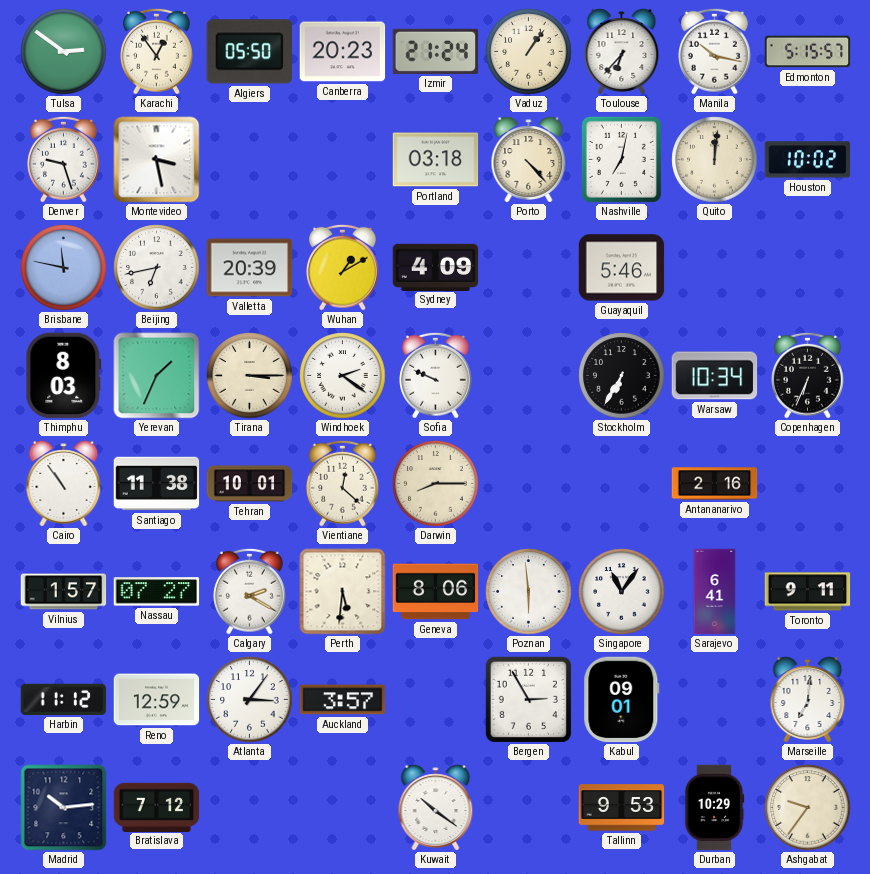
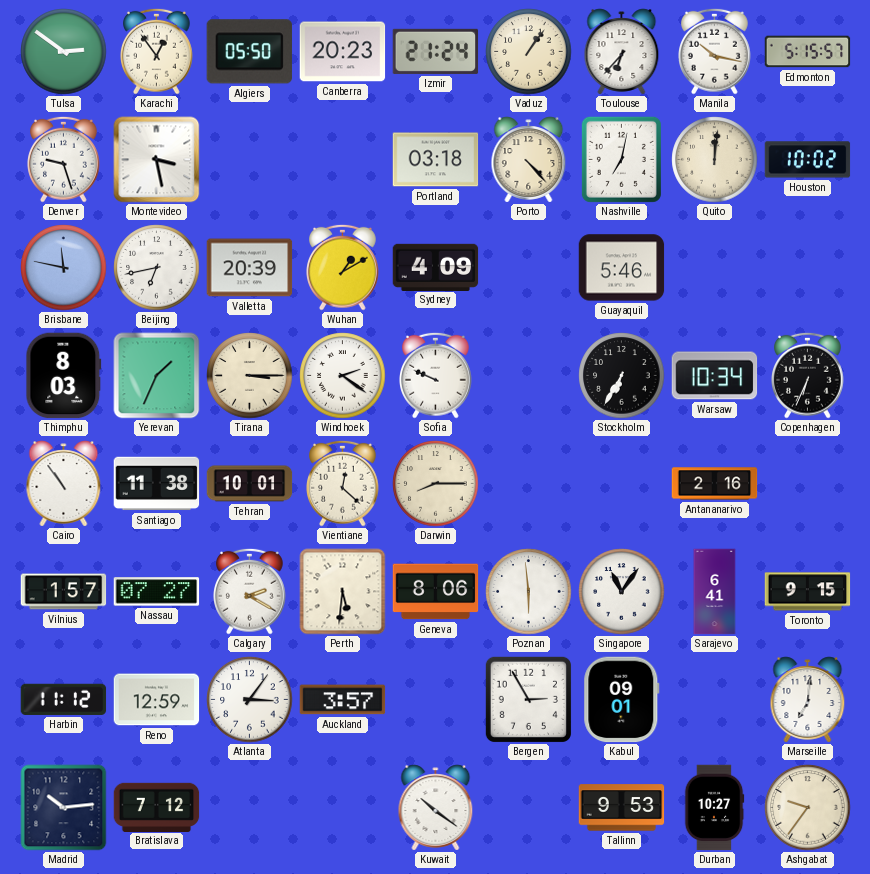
Toronto: 9:11 -> 9:15
Durban: 10:29 -> 10:27
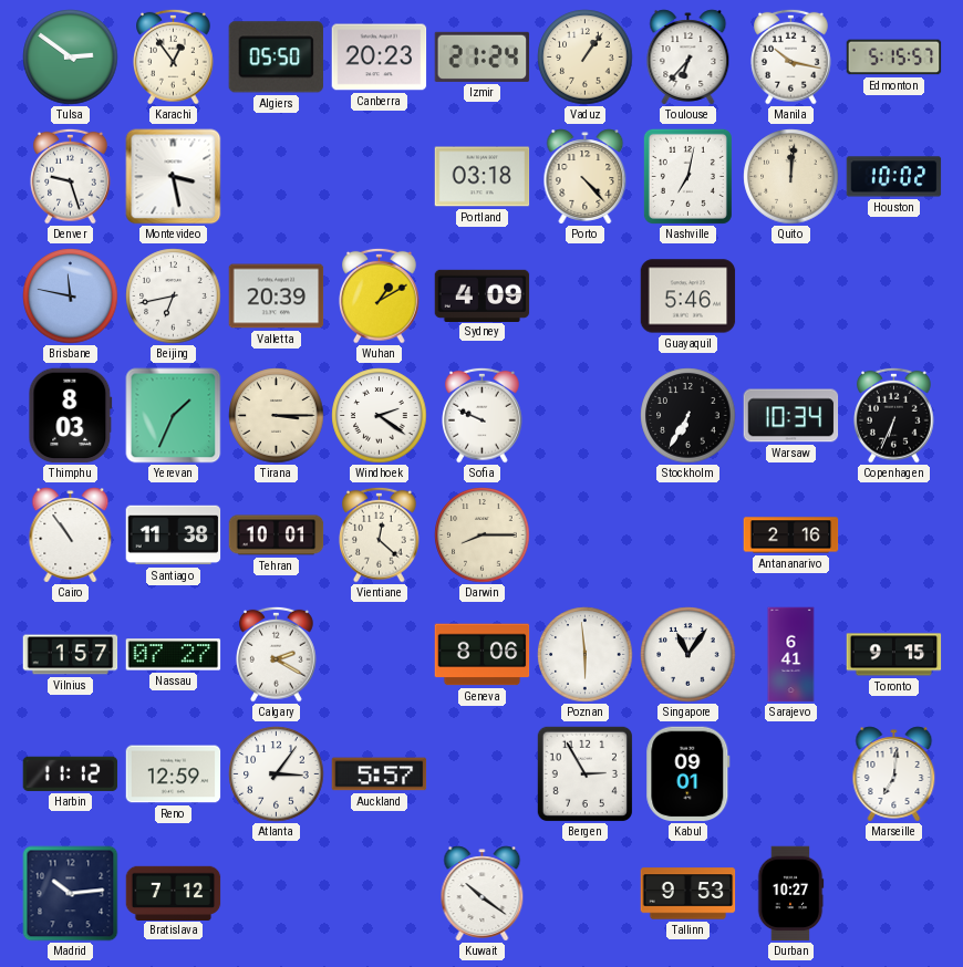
Perth: 5:31 -> none
Auckland: 3:57 -> 5:57
Ashgabat: 9:36 -> none
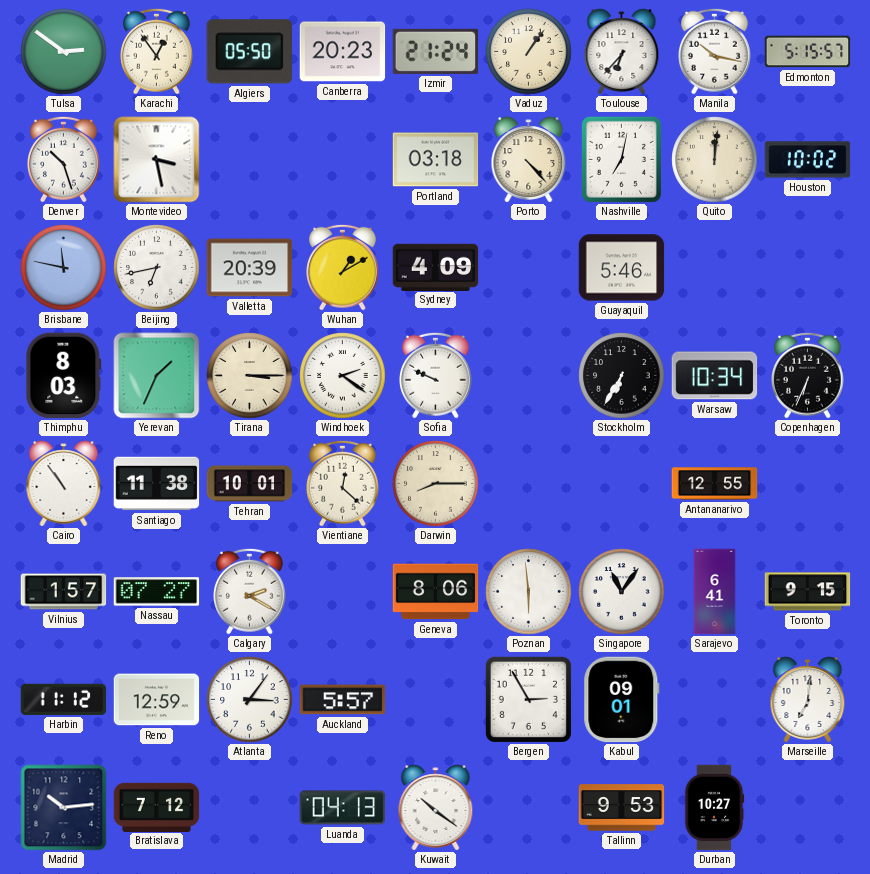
Denver: 9:27 -> 10:27
Antananarivo: 2:16 -> 12:55
Luanda: none -> 04:13
